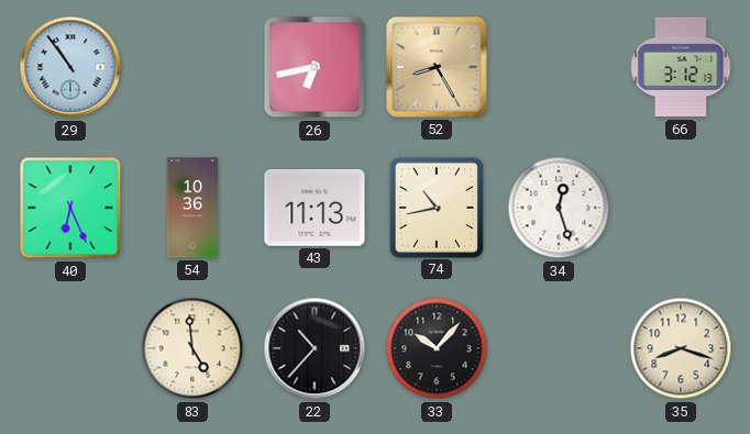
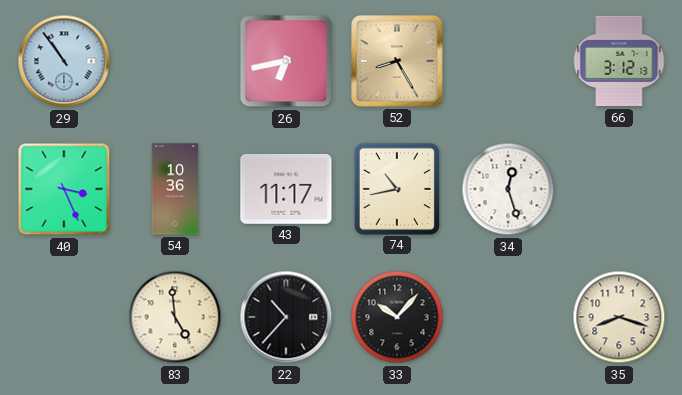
40: 6:26 -> 3:26
43: 11:13 -> 11:17
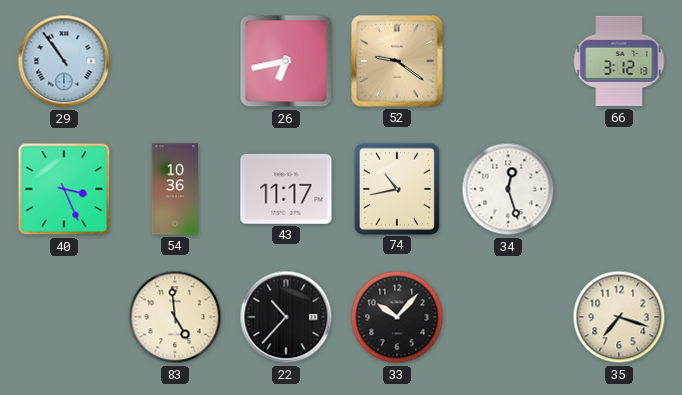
52: 8:25 -> 9:21
35: 8:18 -> 7:18
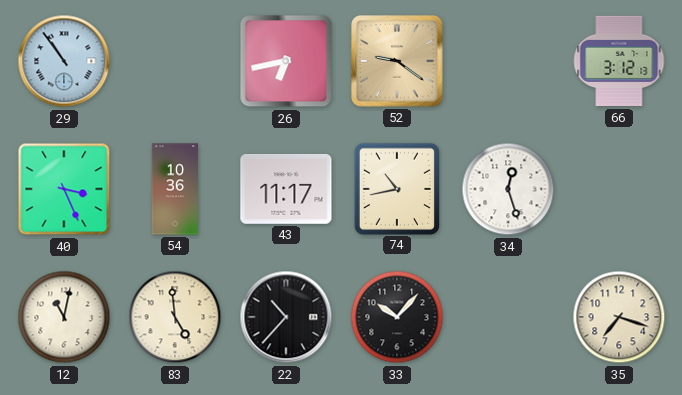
12: none -> 11:02
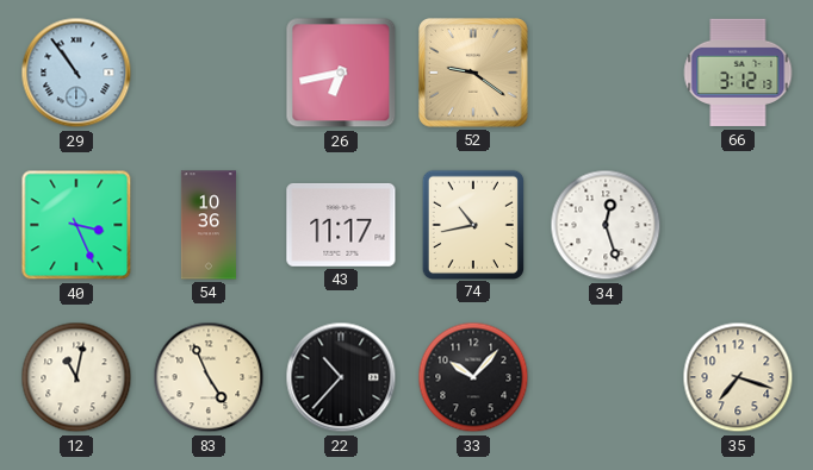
83: 4:59 -> 4:56
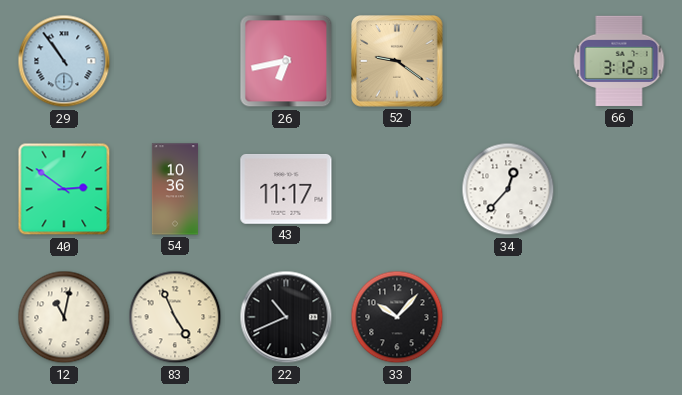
40: 3:26 -> 2:51
74: 10:43 -> none
34: 12:27 -> 12:37
22: 10:37 -> 10:41
35: 7:18 -> none
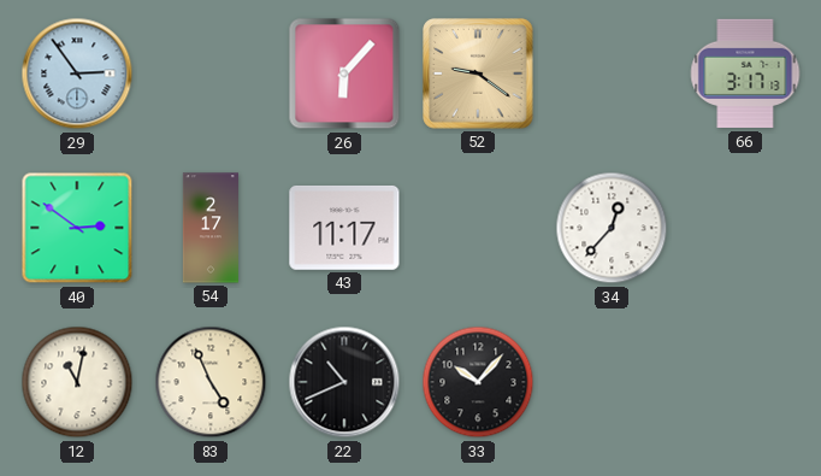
29: 10:54 -> 2:54
26: 6:43 -> 6:07
66: 3:12 -> 3:17
54: 10:36 -> 2:17
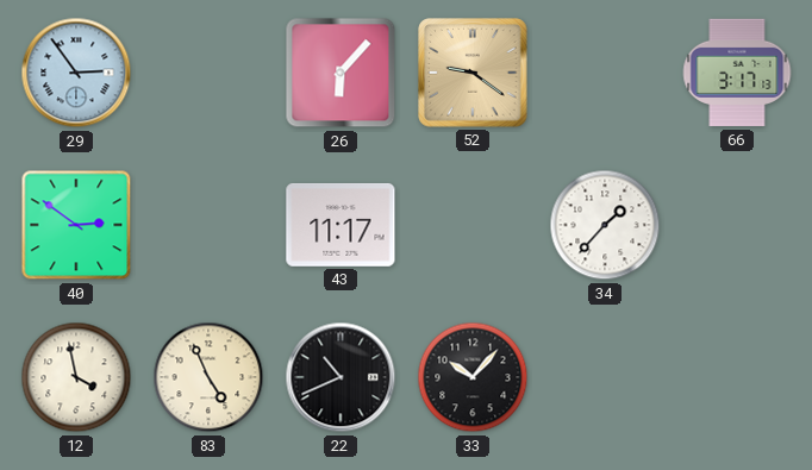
54: 2:17 -> none
34: 12:37 -> 1:37
12: 11:02 -> 3:58
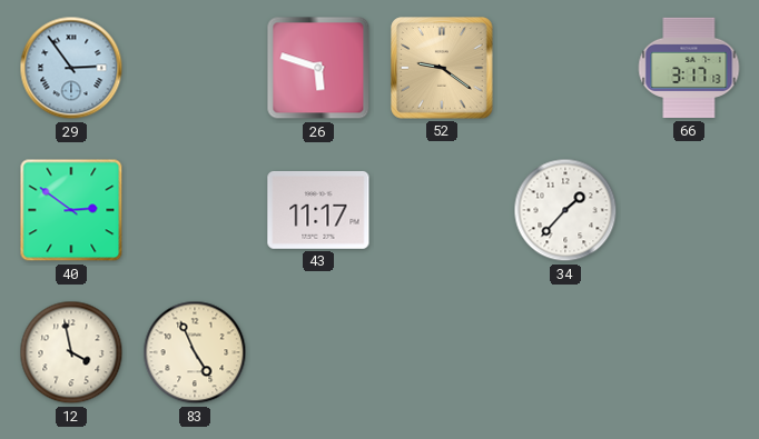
26: 6:07 -> 5:48
22: 10:41 -> none
33: 10:07 -> none
